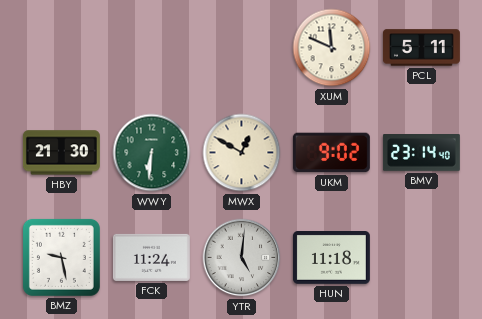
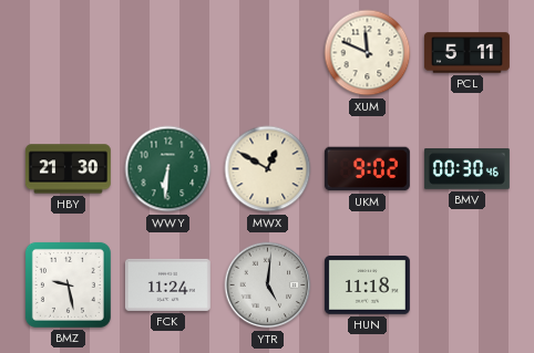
BMV: 23:14 -> 00:30
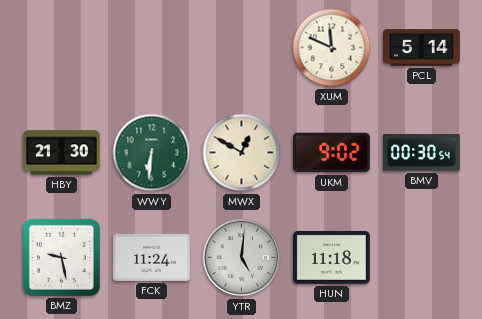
PCL: 5:11 -> 5:14
BMV: 00:30:46 -> 00:30:54
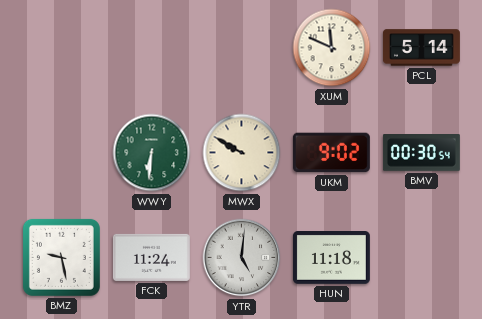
HBY: 21:30 -> none
MWX: 12:50 -> 9:50
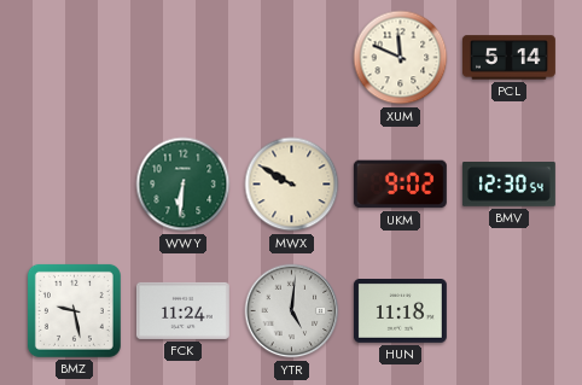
BMV: 00:30 -> 12:30
